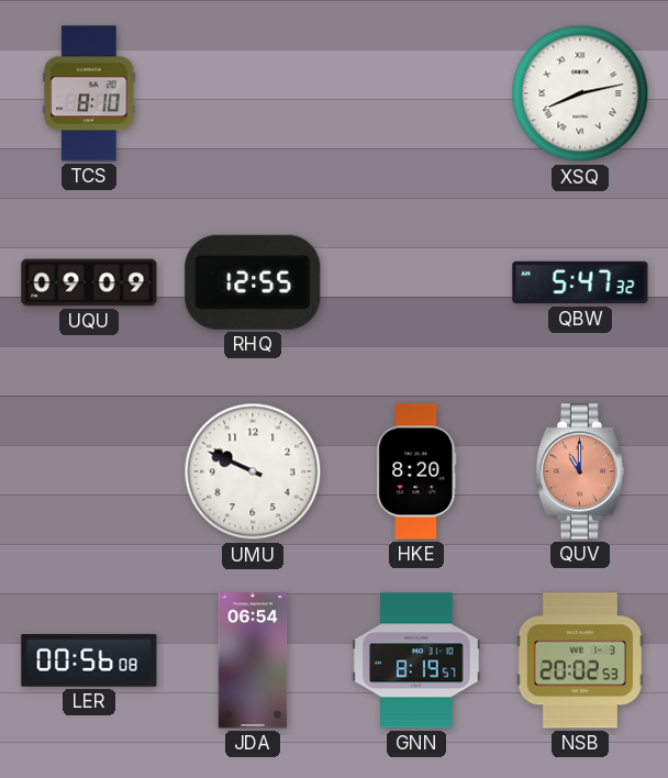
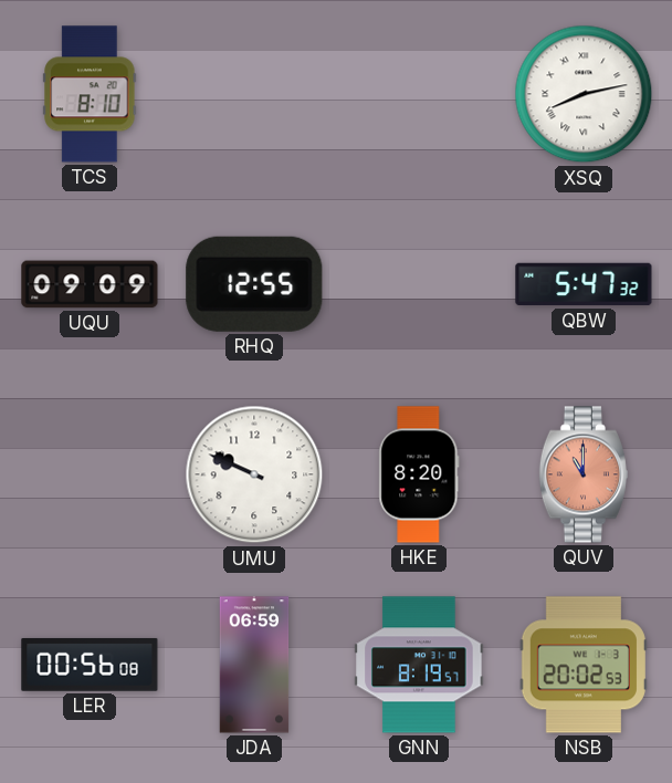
JDA: 06:54 -> 06:59
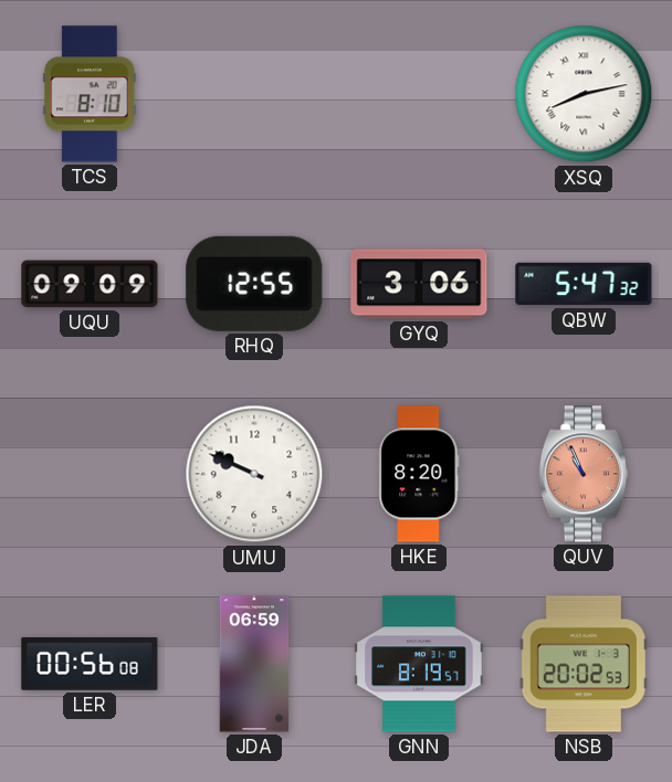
GYQ: none -> 3:06
QUV: 11:00 -> 10:56
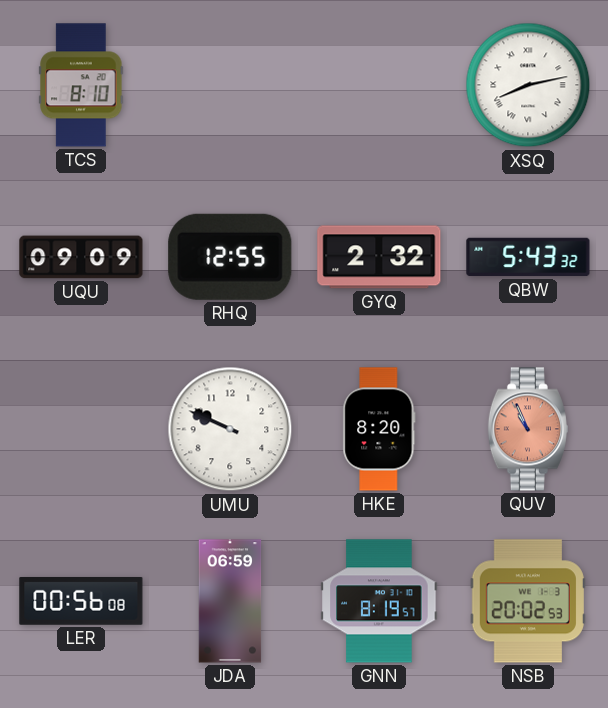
GYQ: 3:06 -> 2:32
QBW: 5:47 -> 5:43
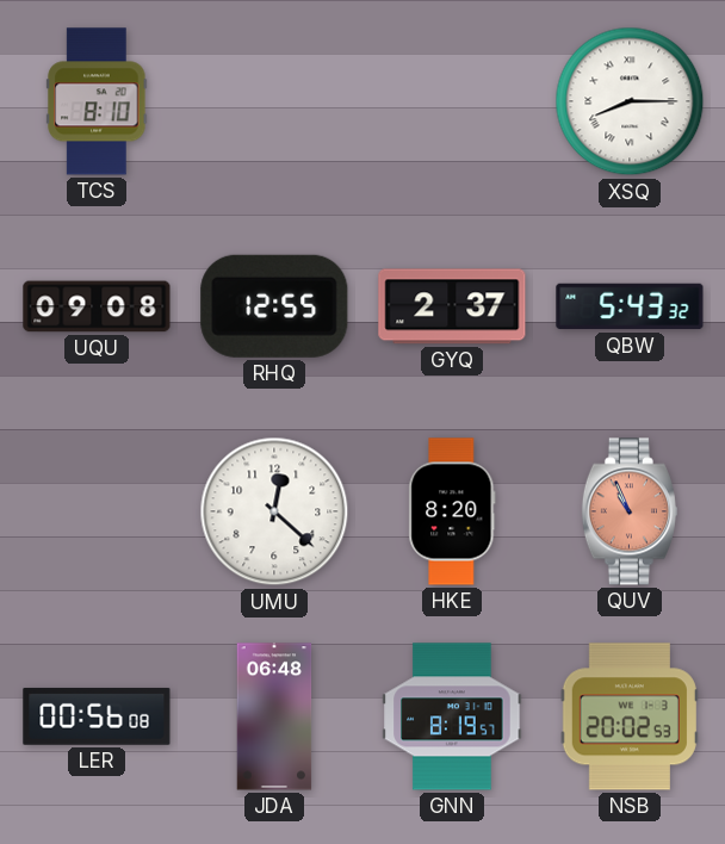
XSQ: 8:13 -> 8:15
UQU: 09:09 -> 09:08
GYQ: 2:32 -> 2:37
UMU: 9:49 -> 12:22
JDA: 06:59 -> 06:48
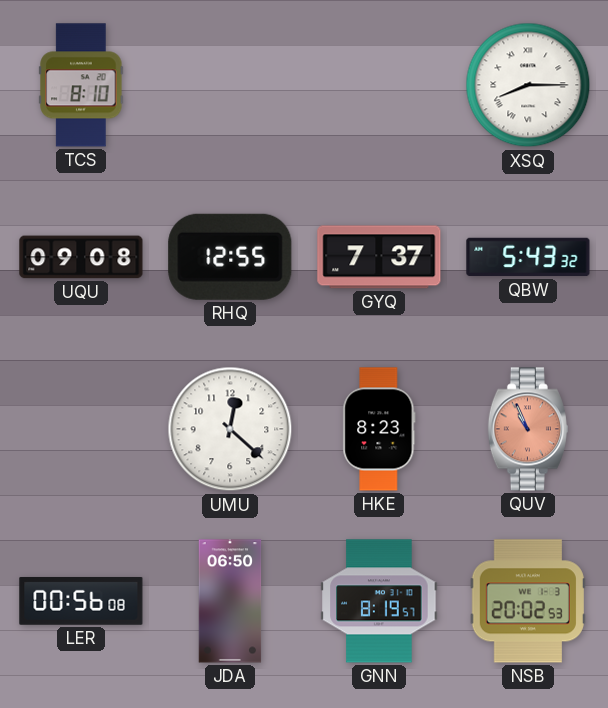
GYQ: 2:37 -> 7:37
HKE: 8:20 -> 8:23
JDA: 06:48 -> 06:50
